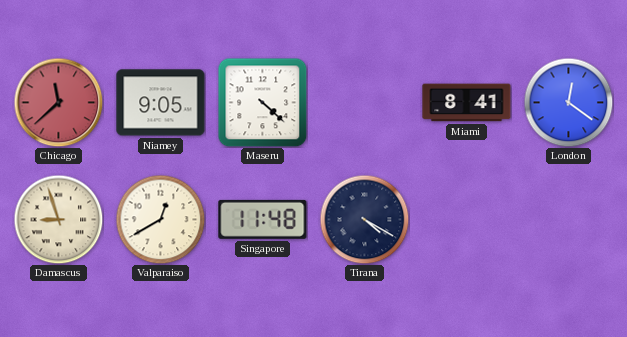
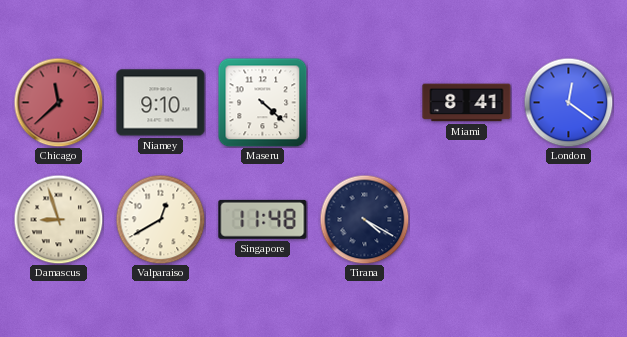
Niamey: 9:05 -> 9:10
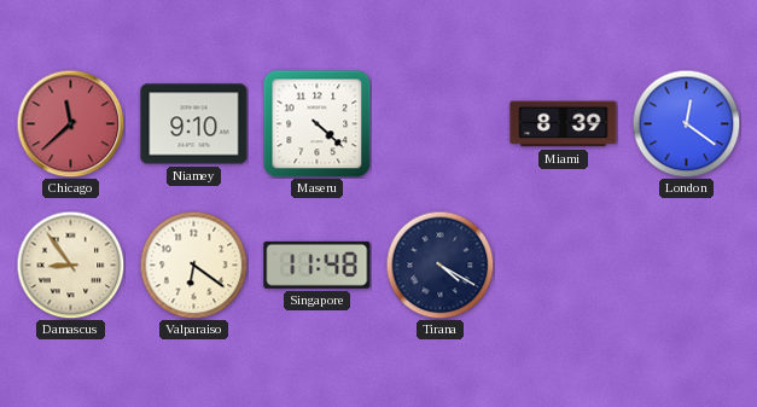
Miami: 8:41 -> 8:39
Damascus: 8:57 -> 8:54
Valparaiso: 12:40 -> 6:21
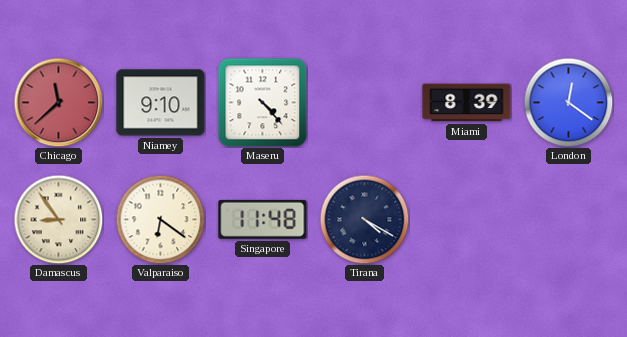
Maseru: 4:22 -> 4:23
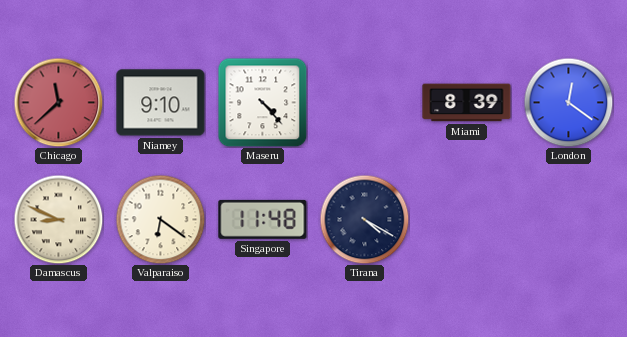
Damascus: 8:54 -> 8:49
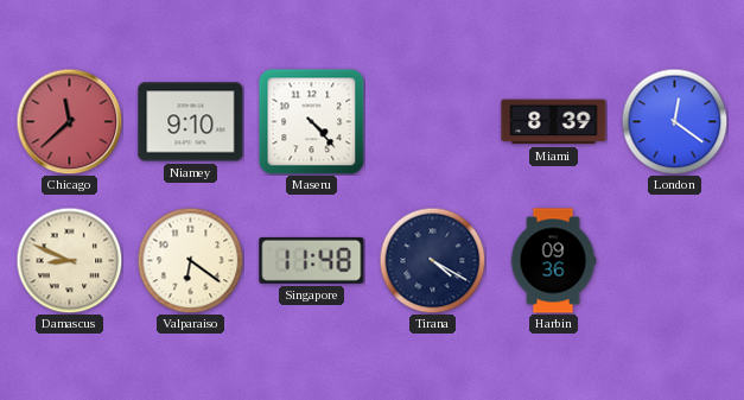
Harbin: none -> 09:36
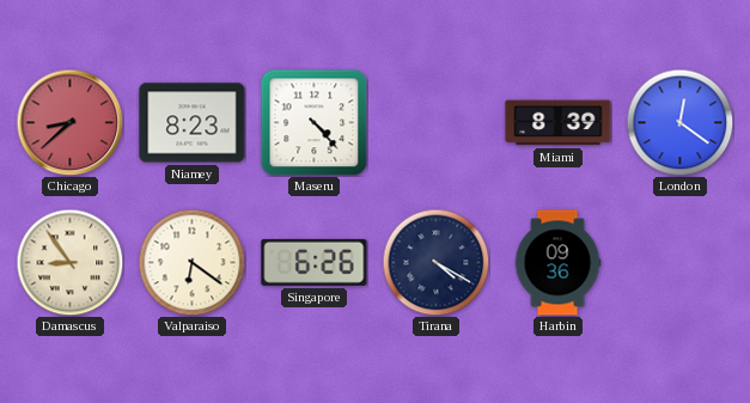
Chicago: 11:38 -> 8:38
Niamey: 9:10 -> 8:23
Damascus: 8:49 -> 8:54
Singapore: 11:48 -> 6:26
